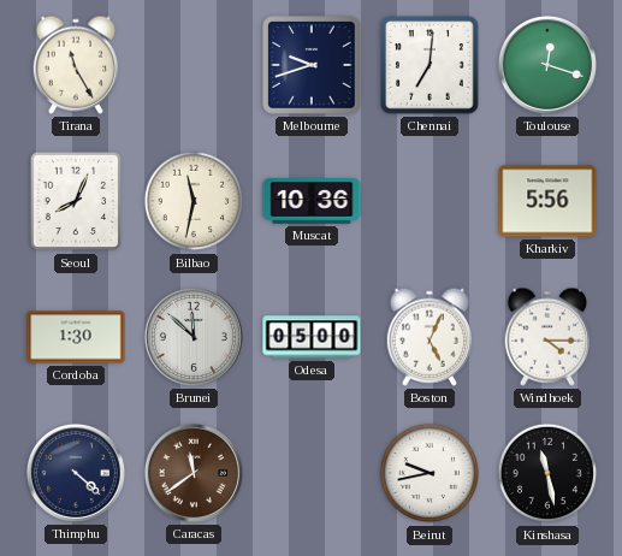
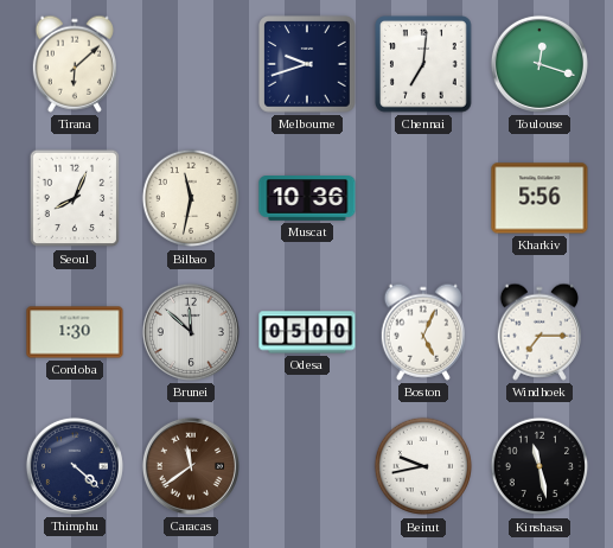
Tirana: 11:25 -> 6:08
Windhoek: 4:15 -> 7:15
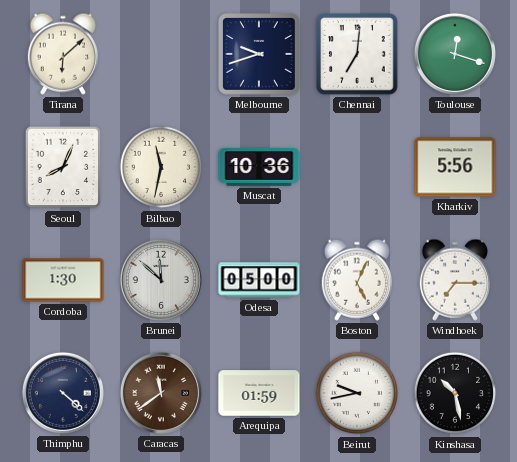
Arequipa: none -> 01:59
Kinshasa: 11:28 -> 10:28
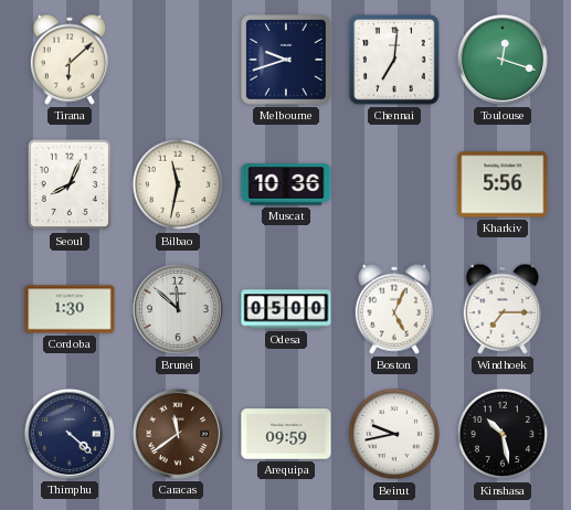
Arequipa: 01:59 -> 09:59
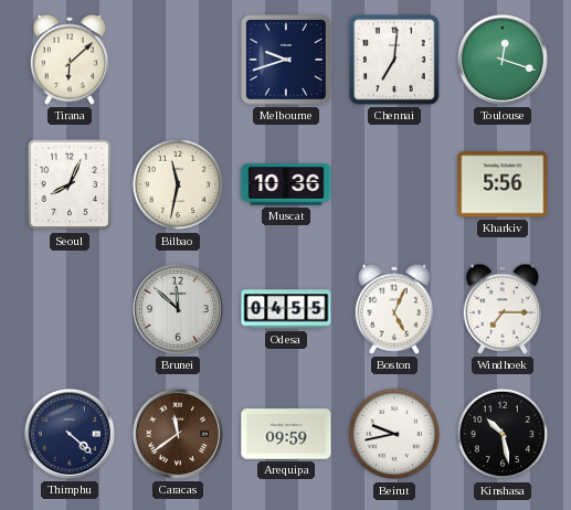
Cordoba: 1:30 -> none
Odesa: 05:00 -> 04:55
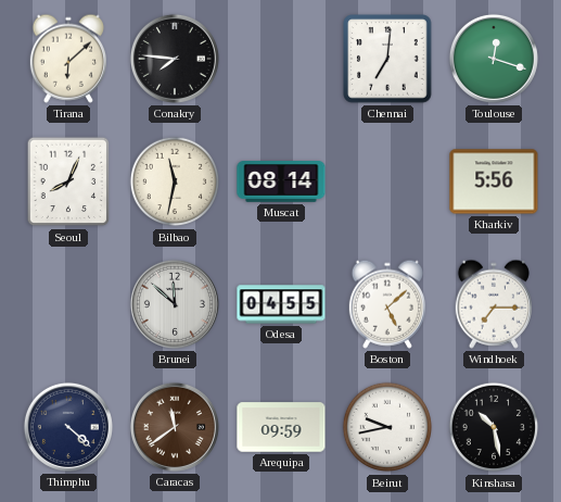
Conakry: none -> 7:46
Melbourne: 9:42 -> none
Muscat: 10:36 -> 08:14
Boston: 5:04 -> 5:08
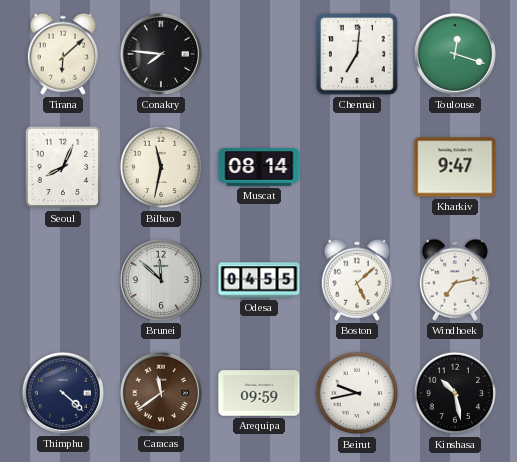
Kharkiv: 5:56 -> 9:47
Windhoek: 7:15 -> 7:13
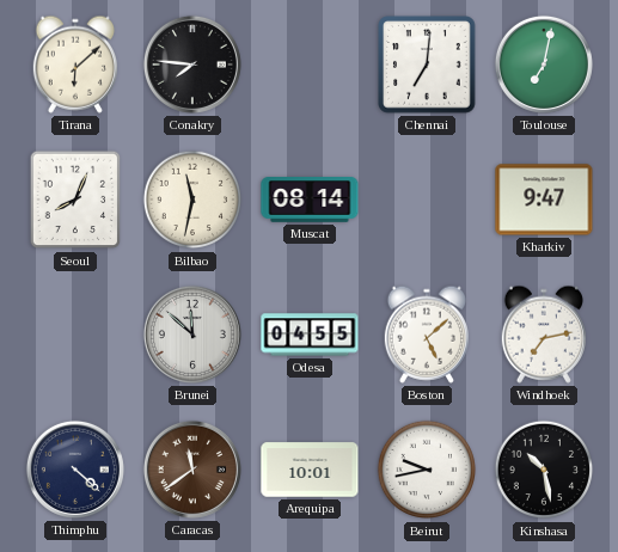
Toulouse: 12:18 -> 7:02
Arequipa: 09:59 -> 10:01
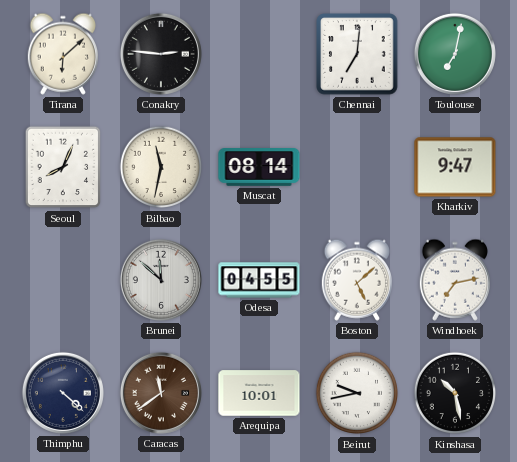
Conakry: 7:46 -> 2:46
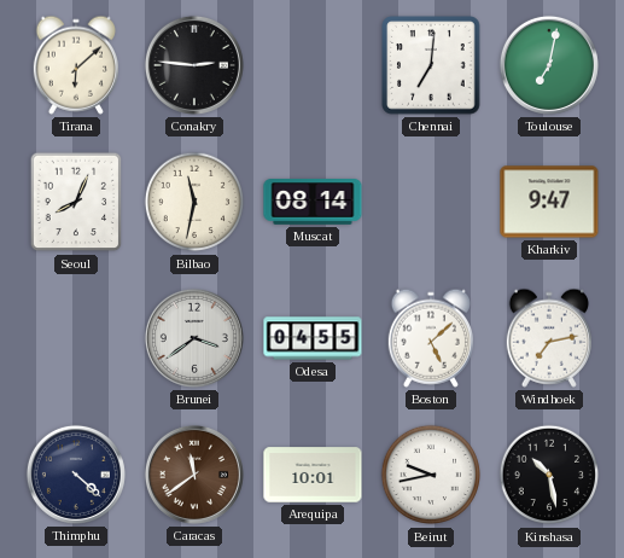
Brunei: 11:52 -> 3:39
